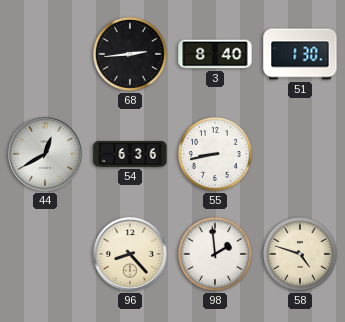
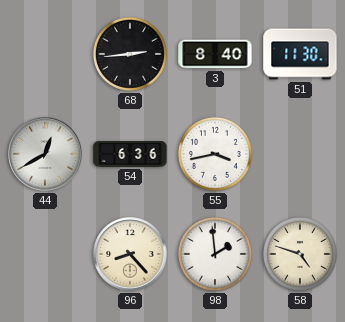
51: 1:30 -> 11:30
55: 8:43 -> 3:43
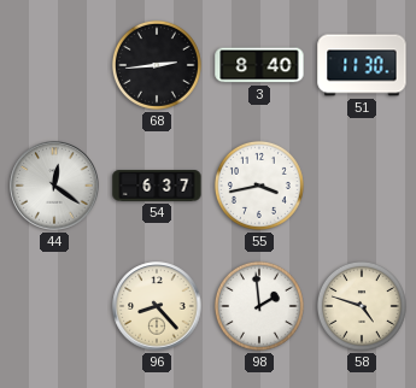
44: 12:40 -> 12:21
54: 6:36 -> 6:37
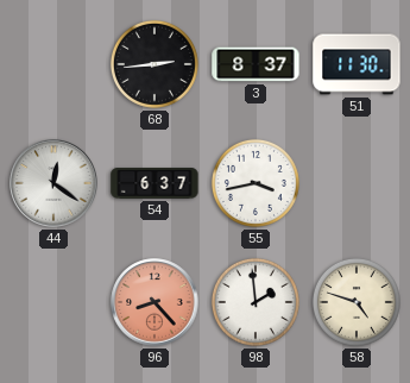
3: 8:40 -> 8:37
96 dial: cream -> salmon
